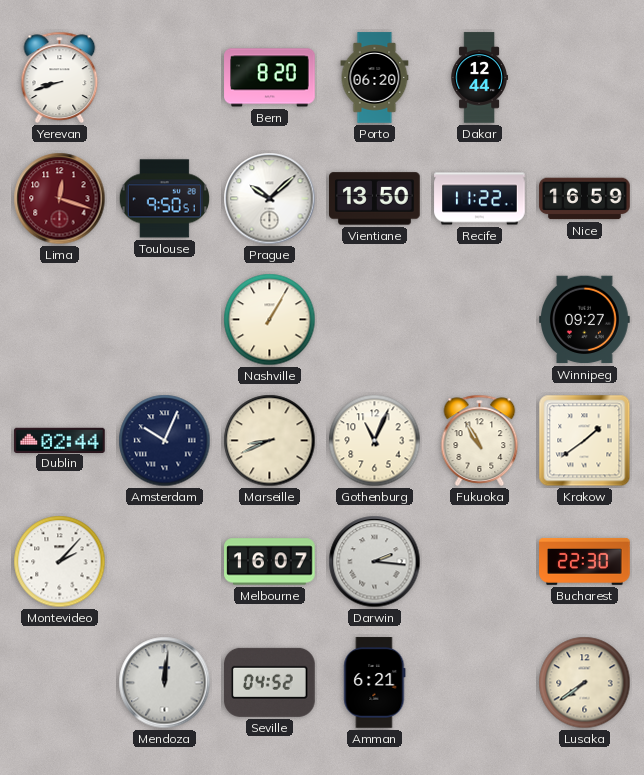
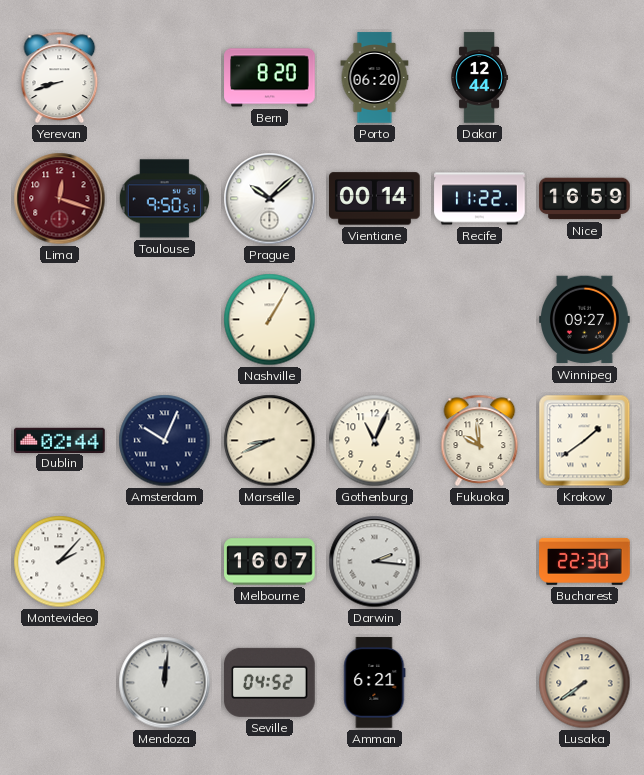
Vientiane: 13:50 -> 00:14
Fukuoka: 10:55 -> 9:59
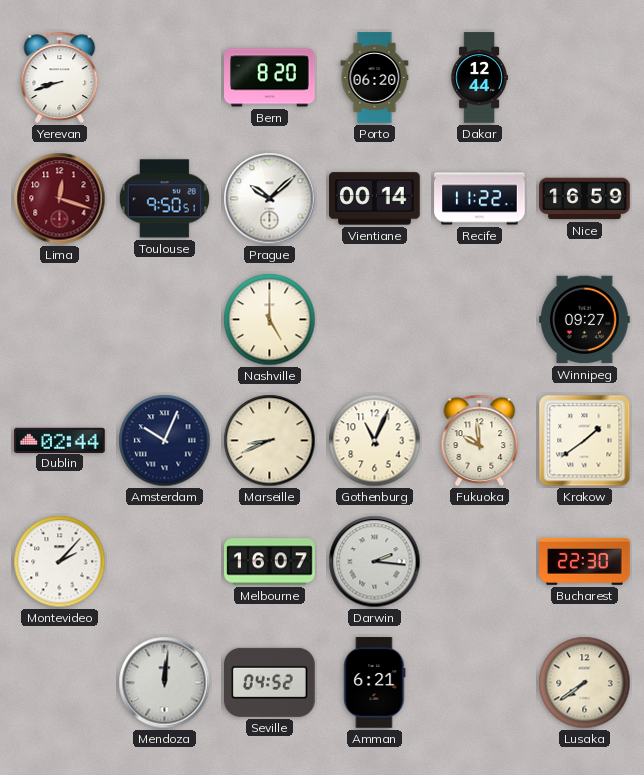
Nashville: 1:05 -> 5:00
